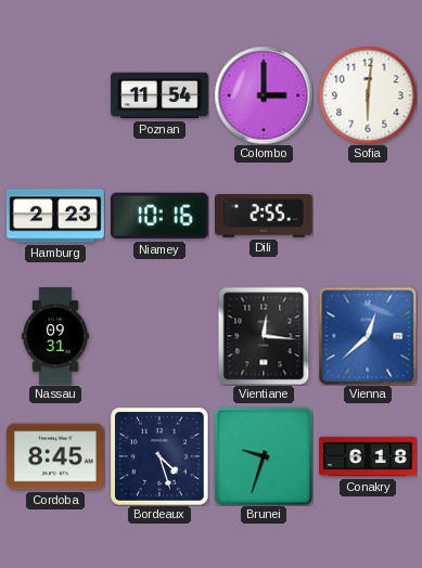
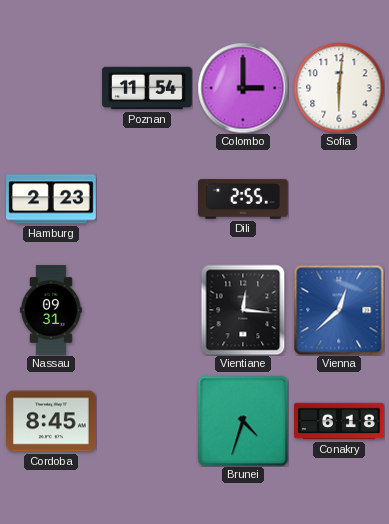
Niamey: 10:16 -> none
Bordeaux: 4:27 -> none
Brunei: 9:33 -> 4:33
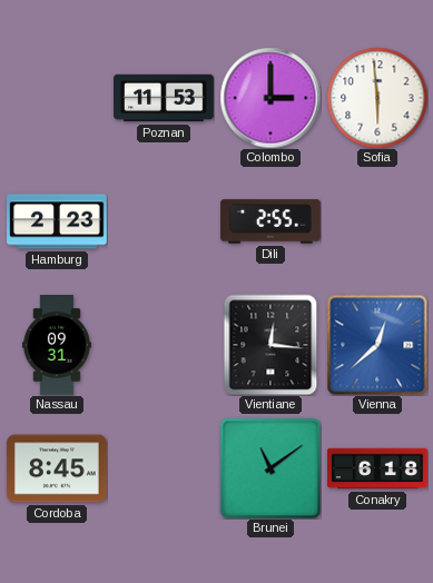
Poznan: 11:54 -> 11:53
Sofia: 6:01 -> 5:59
Brunei: 4:33 -> 11:09
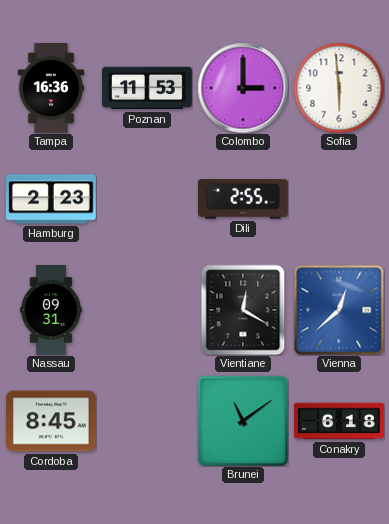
Tampa: none -> 16:36
Vientiane: 12:16 -> 12:20
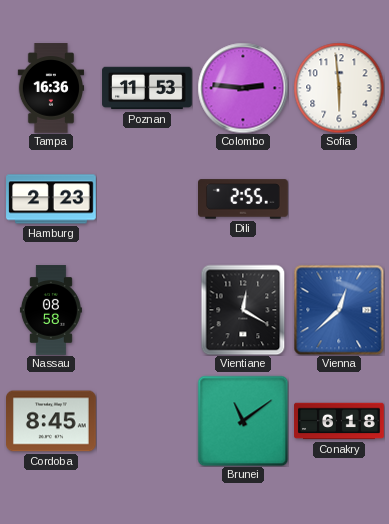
Colombo: 3:00 -> 2:46
Nassau: 09:31 -> 08:58
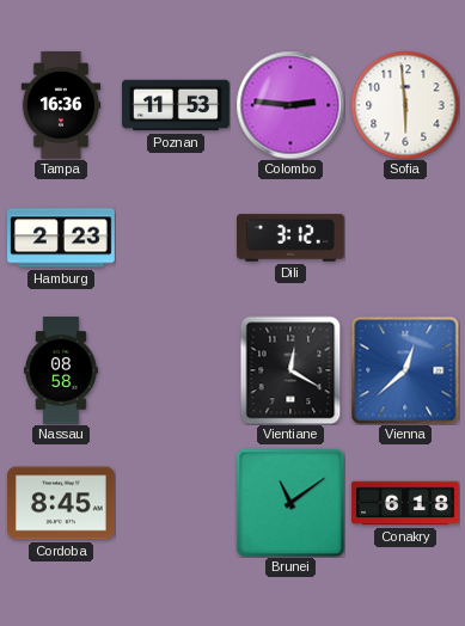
Dili: 2:55 -> 3:12
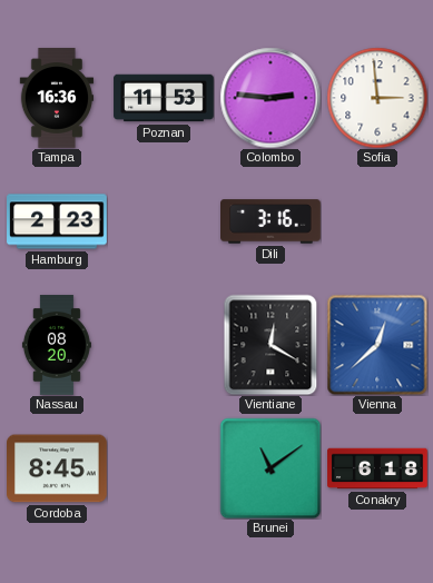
Sofia: 5:59 -> 2:59
Dili: 3:12 -> 3:16
Nassau: 08:58 -> 08:20
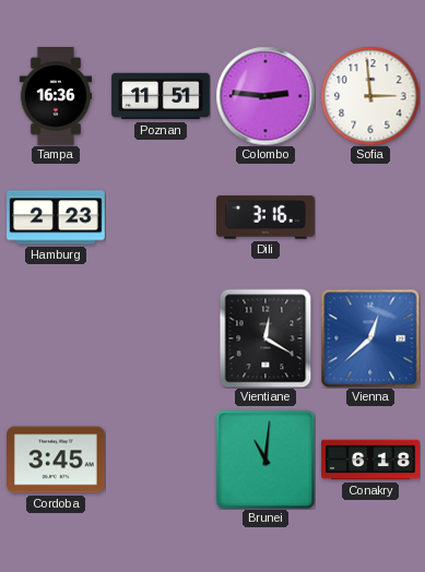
Poznan: 11:53 -> 11:51
Nassau: 08:20 -> none
Cordoba: 8:45 -> 3:45
Brunei: 11:09 -> 11:01
